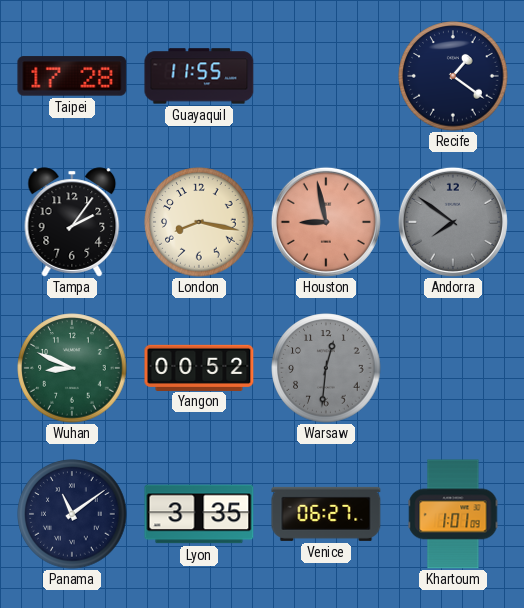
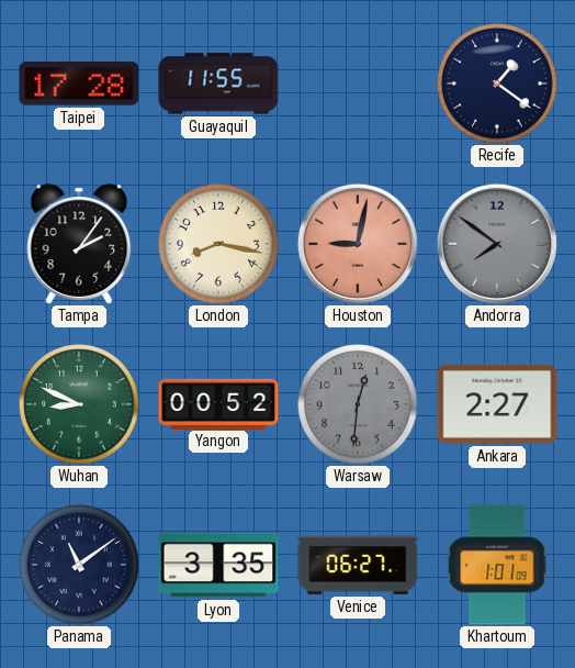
Houston: 8:58 -> 9:02
Ankara: none -> 2:27
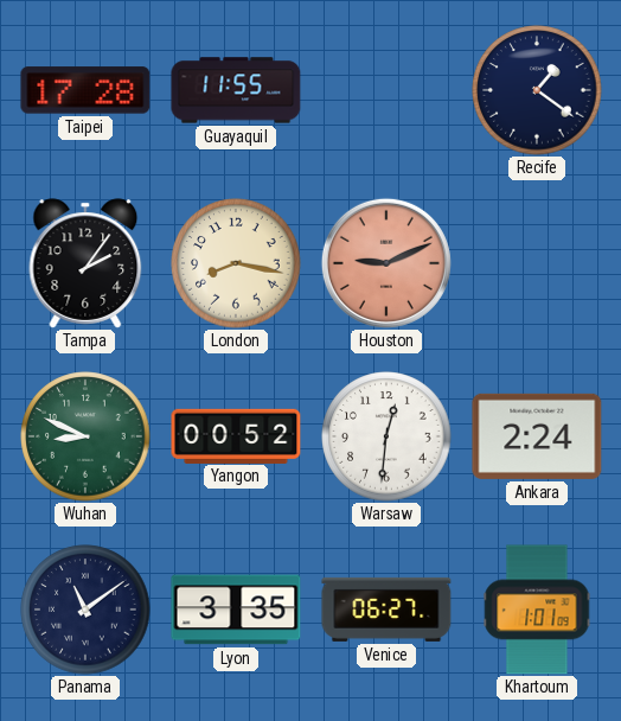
Houston: 9:02 -> 9:11
Andorra: 7:51 -> none
Warsaw dial: grey -> white
Ankara: 2:27 -> 2:24
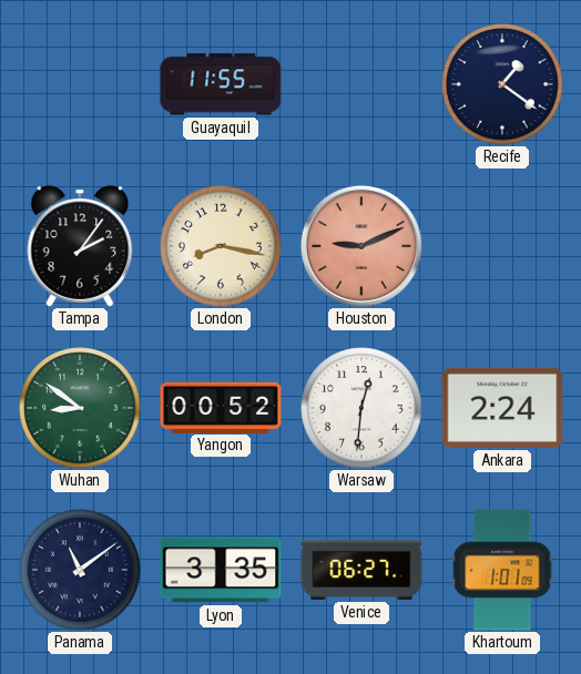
Taipei: 17:28 -> none
Wuhan: 8:49 -> 8:51
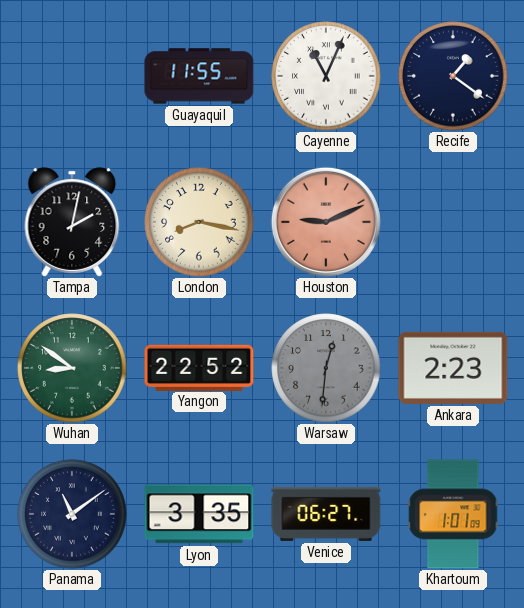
Cayenne: none -> 11:04
Tampa: 2:06 -> 2:02
Yangon: 00:52 -> 22:52
Warsaw dial: white -> grey
Ankara: 2:24 -> 2:23
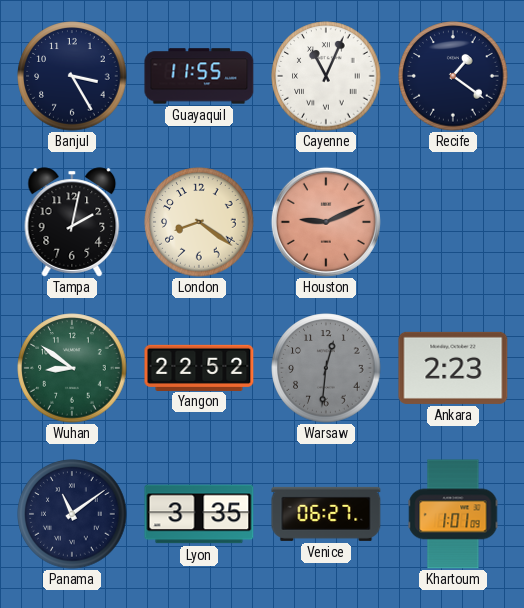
Banjul: none -> 3:25
London: 8:17 -> 8:21
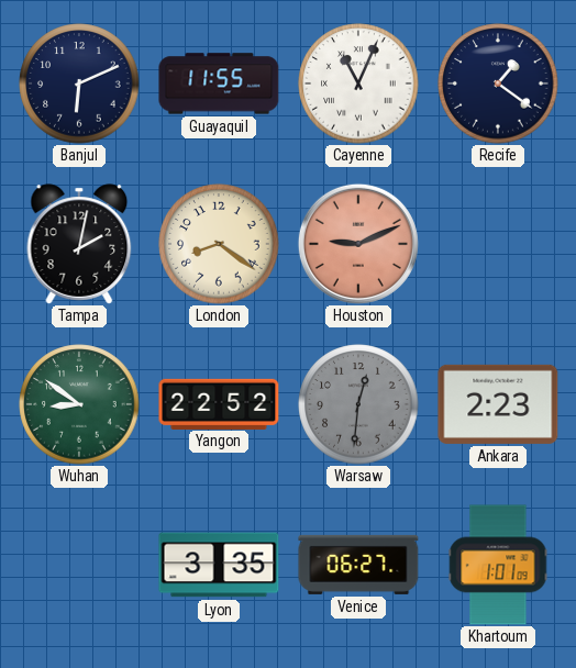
Banjul: 3:25 -> 6:11
Panama: 11:09 -> none
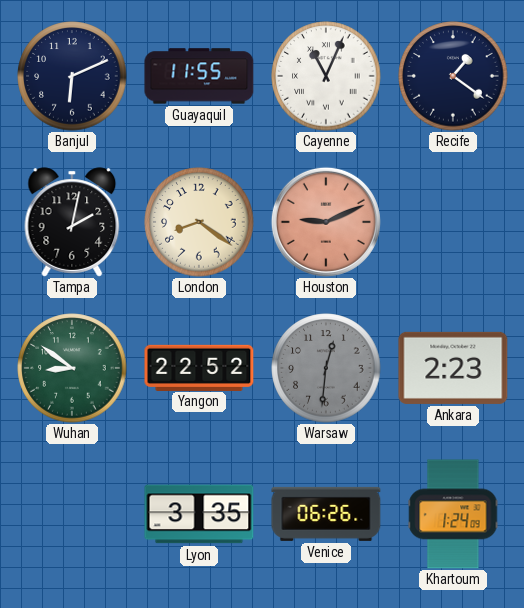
Venice: 06:27 -> 06:26
Khartoum: 1:01 -> 1:24
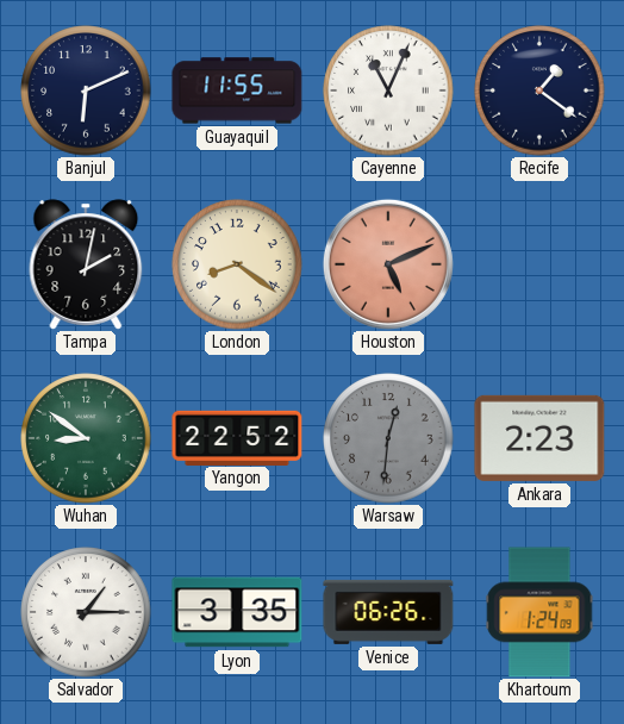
Houston: 9:11 -> 5:11
Salvador: none -> 1:15
